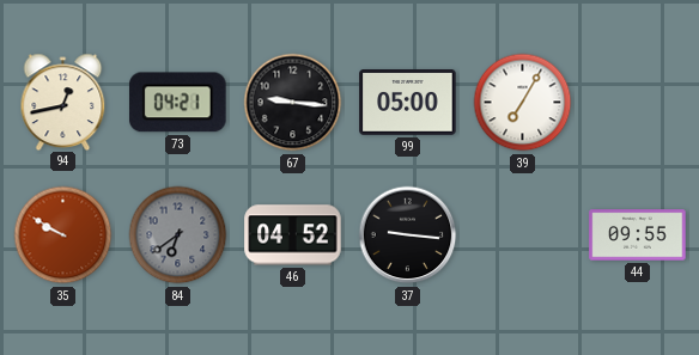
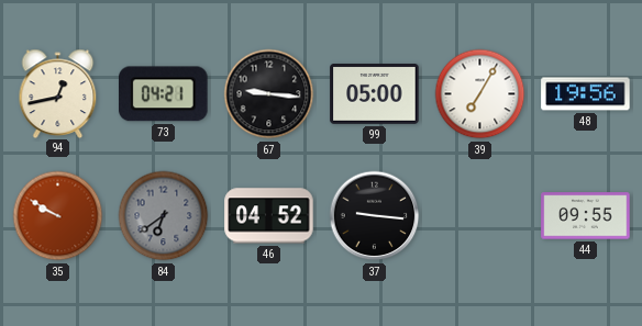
48: none -> 19:56
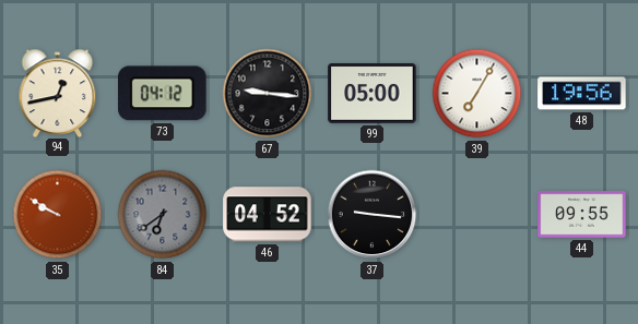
73: 04:21 -> 04:12
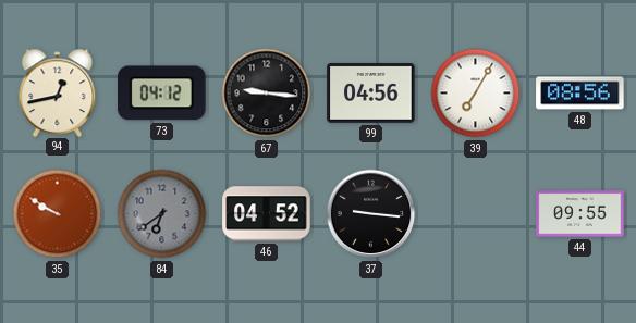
99: 05:00 -> 04:56
48: 19:56 -> 08:56
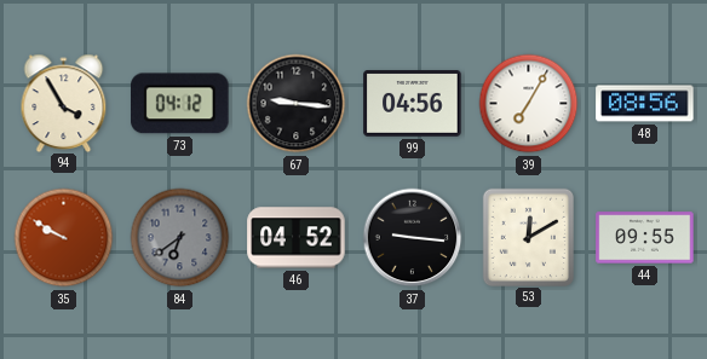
94: 12:43 -> 3:55
53: none -> 12:10
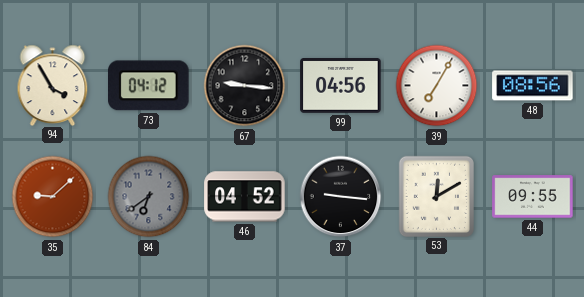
35: 9:50 -> 9:08
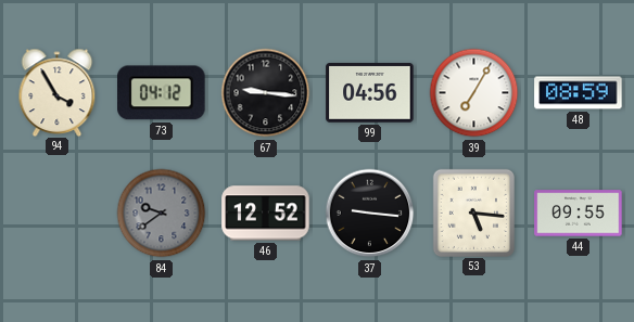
48: 08:56 -> 08:59
35: 9:08 -> none
84: 6:39 -> 9:39
46: 04:52 -> 12:52
53: 12:10 -> 5:16
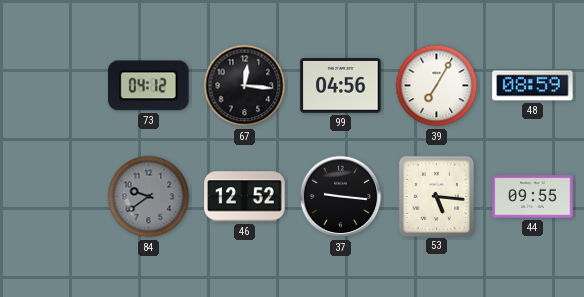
94: 3:55 -> none
67: 9:16 -> 12:16
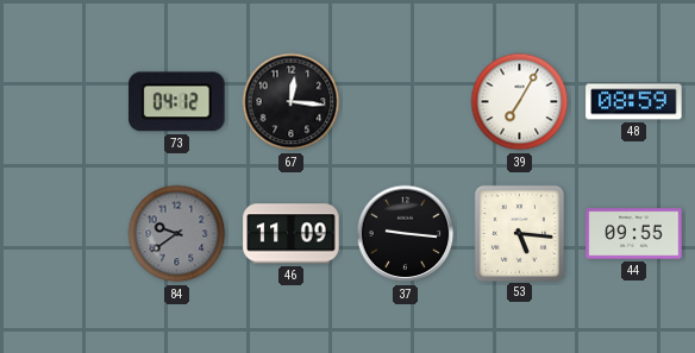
99: 04:56 -> none
46: 12:52 -> 11:09
